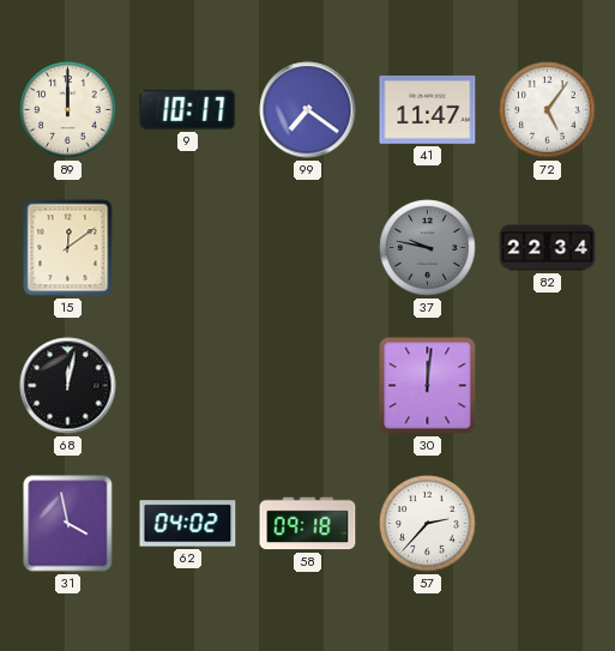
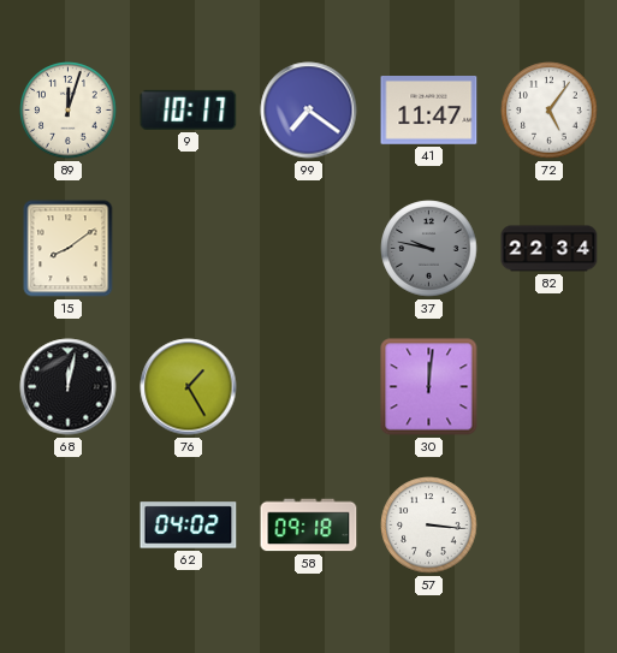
89: 12:00 -> 12:03
15: 12:09 -> 8:09
76: none -> 1:25
31: 3:58 -> none
57: 2:37 -> 3:16
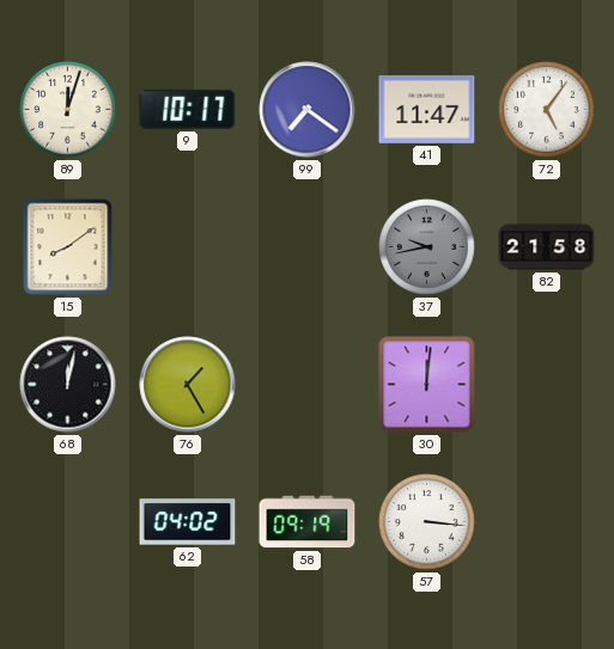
37: 9:47 -> 9:43
82: 22:34 -> 21:58
58: 09:18 -> 09:19
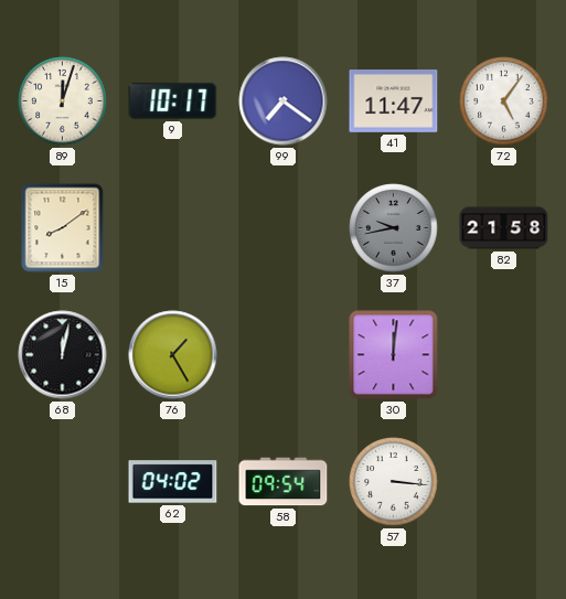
58: 09:19 -> 09:54
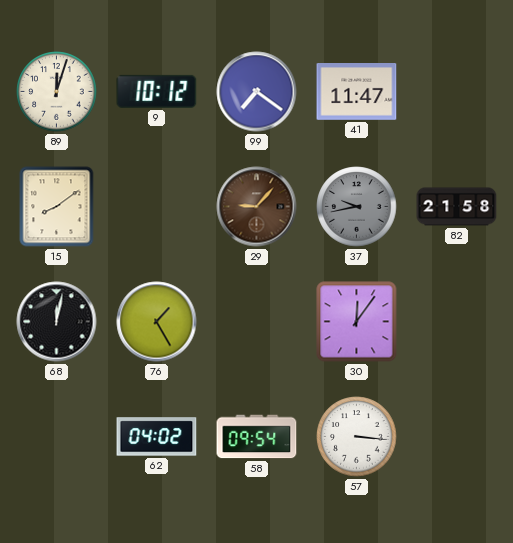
9: 10:17 -> 10:12
72: 5:06 -> none
29: none -> 9:07
30: 12:01 -> 12:06
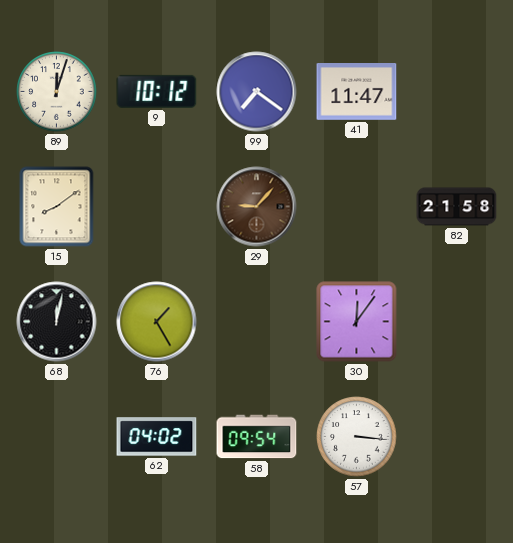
37: 9:43 -> none
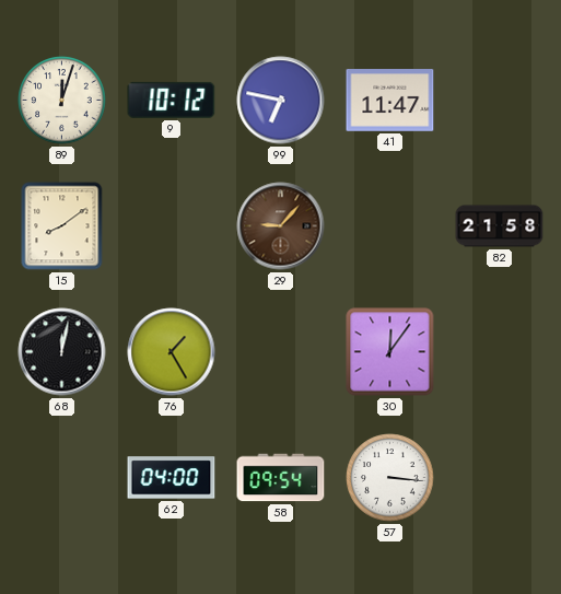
99: 7:21 -> 6:47
62: 04:02 -> 04:00
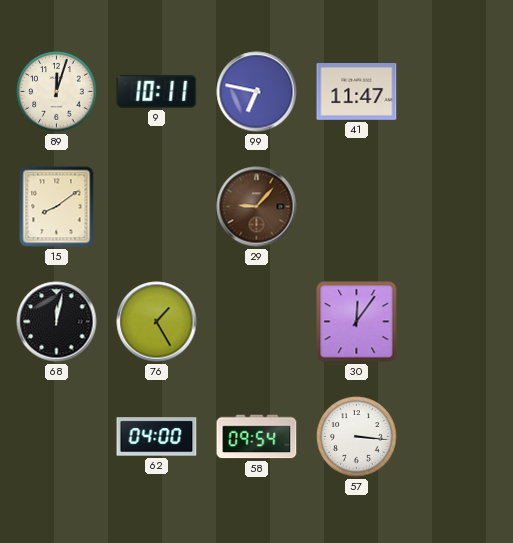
9: 10:12 -> 10:11
82: 21:58 -> none
